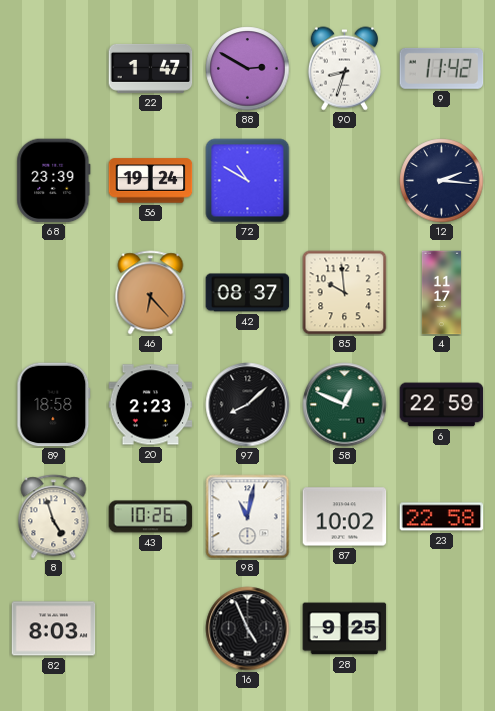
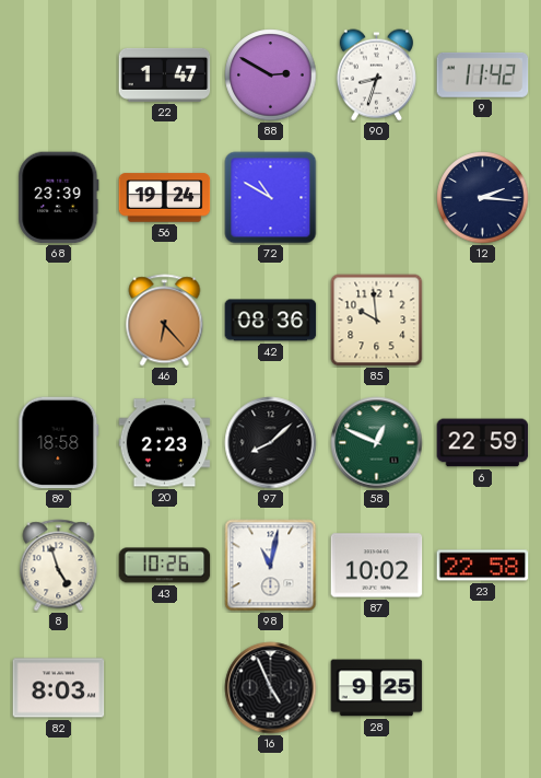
42: 08:37 -> 08:36
4: 11:17 -> none
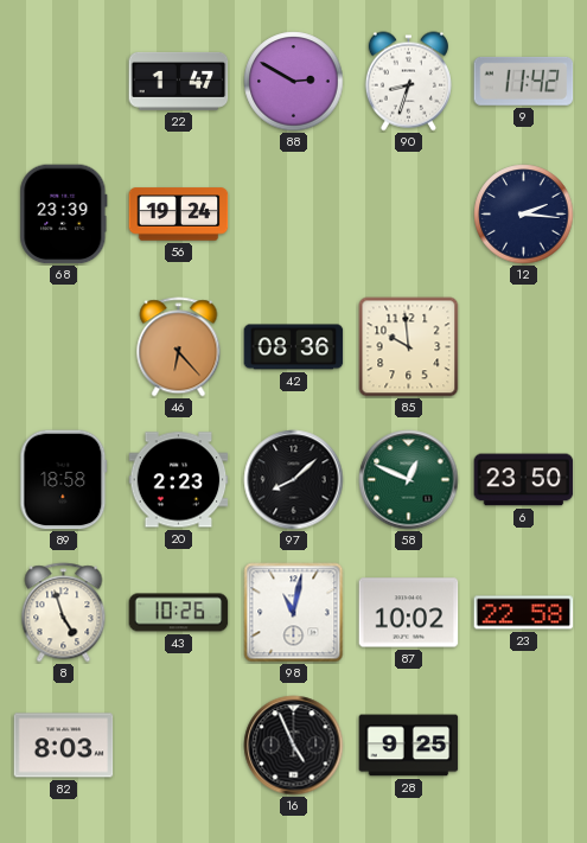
72: 10:50 -> none
6: 22:59 -> 23:50
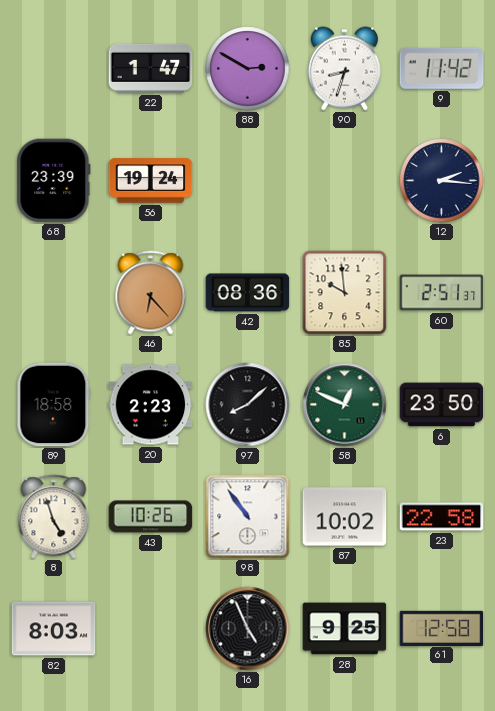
60: none -> 2:51
98: 11:02 -> 10:54
61: none -> 12:58
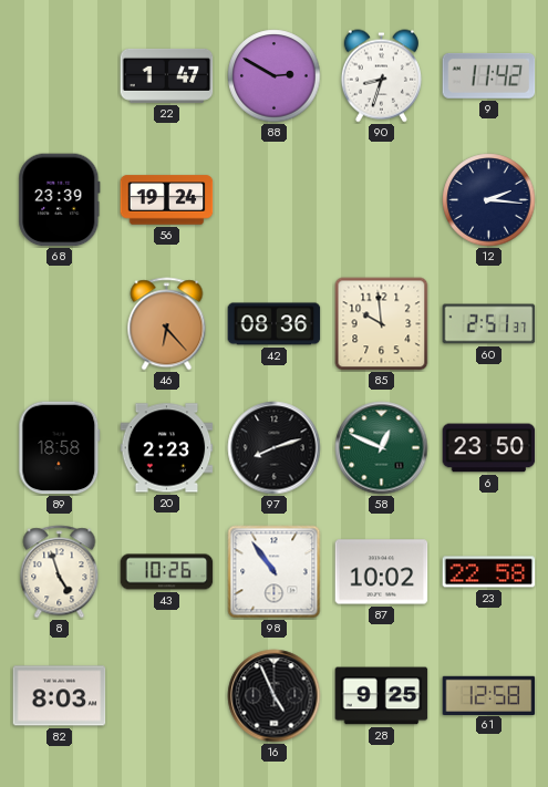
97: 8:08 -> 8:12
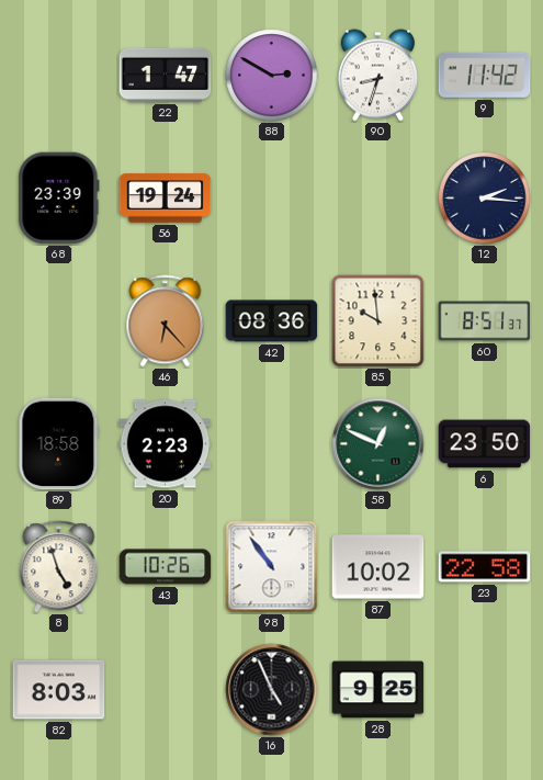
60: 2:51 -> 8:51
97: 8:12 -> none
61: 12:58 -> none
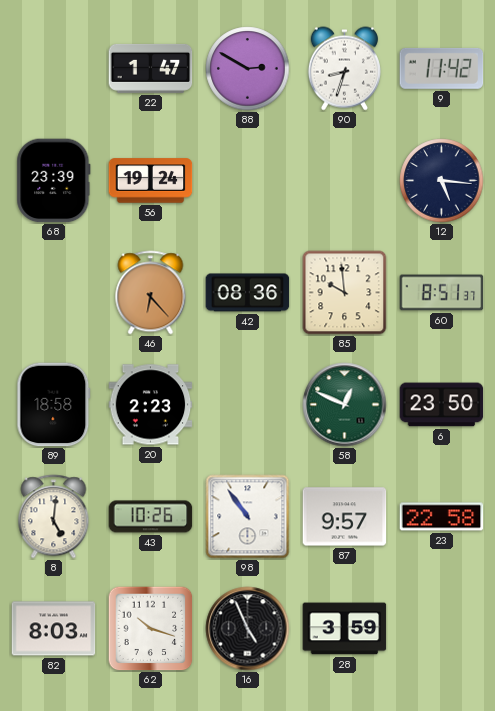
12: 2:16 -> 5:16
8: 4:57 -> 5:01
87: 10:02 -> 9:57
62: none -> 10:18
28: 9:25 -> 3:59
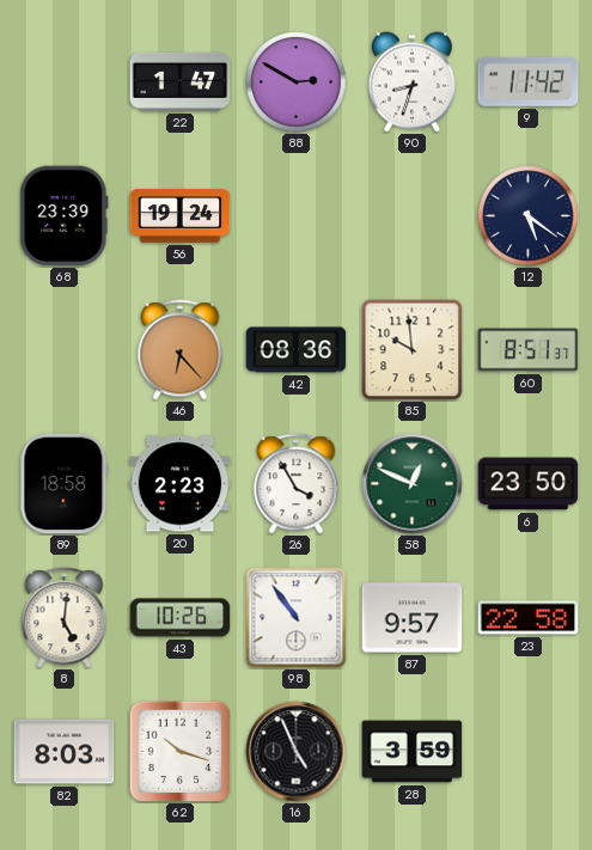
12: 5:16 -> 5:21
26: none -> 3:55
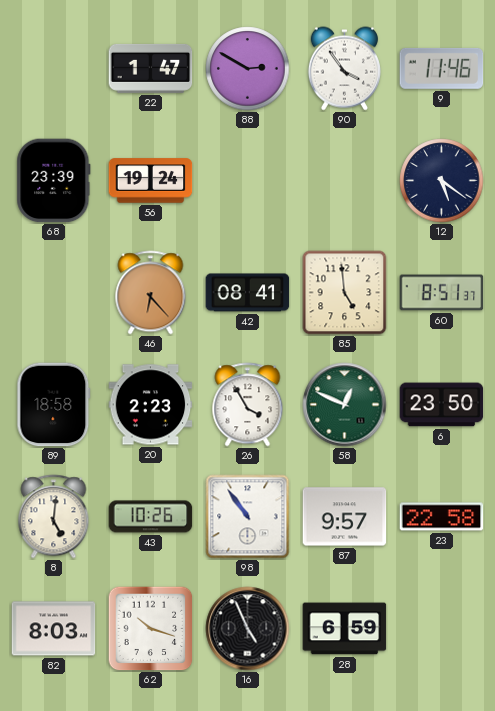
90: 8:33 -> 3:54
9: 11:42 -> 11:46
42: 08:36 -> 08:41
85: 9:59 -> 4:59
28: 3:59 -> 6:59
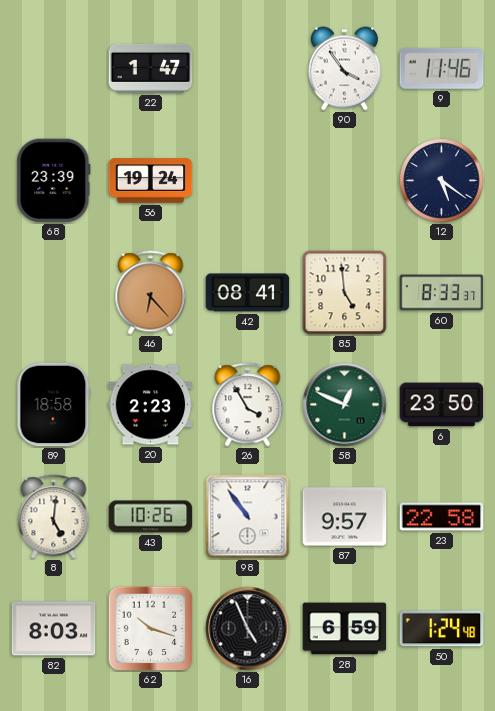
88: 2:50 -> none
60: 8:51 -> 8:33
50: none -> 1:24
